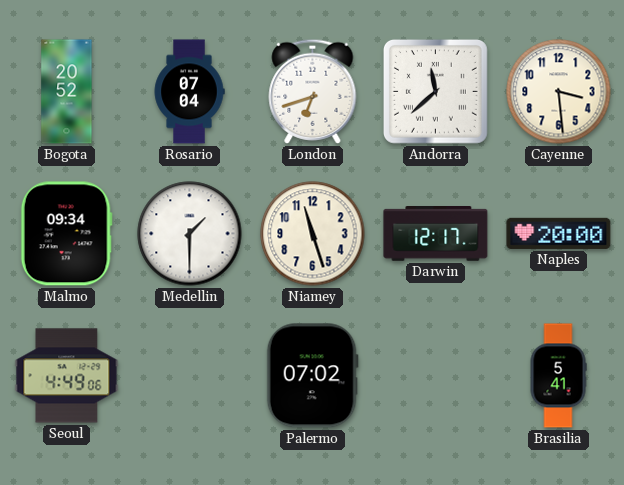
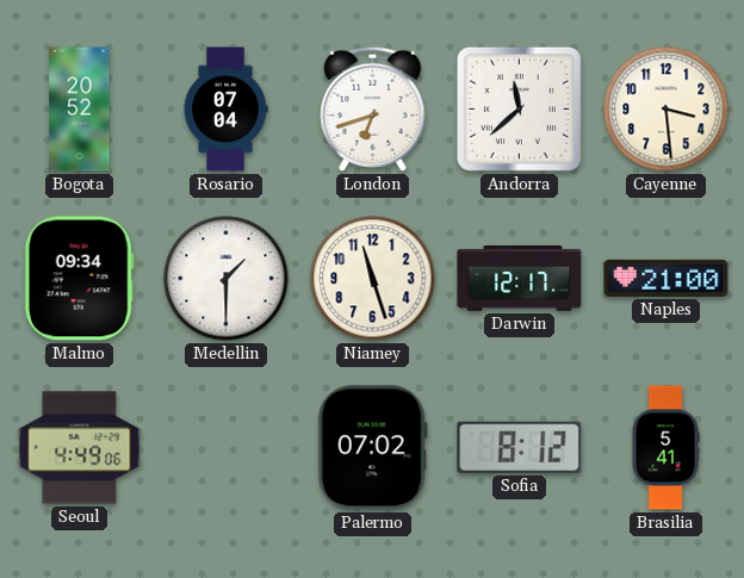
Naples: 20:00 -> 21:00
Sofia: none -> 8:12
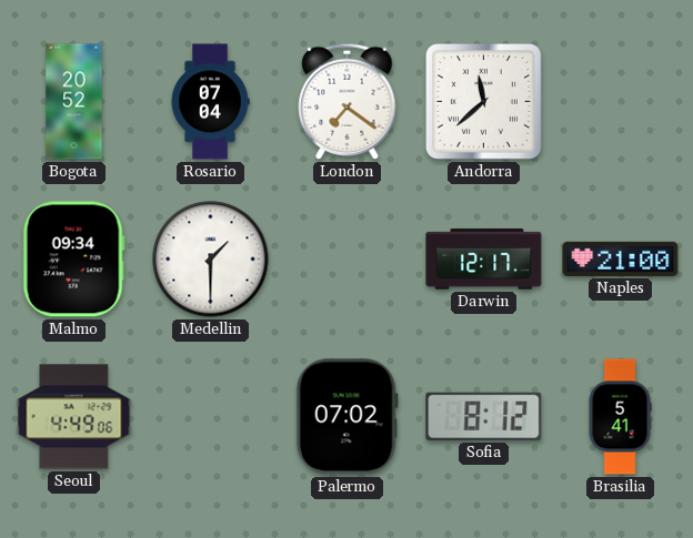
London: 6:42 -> 7:21
Cayenne: 3:29 -> none
Niamey: 11:27 -> none
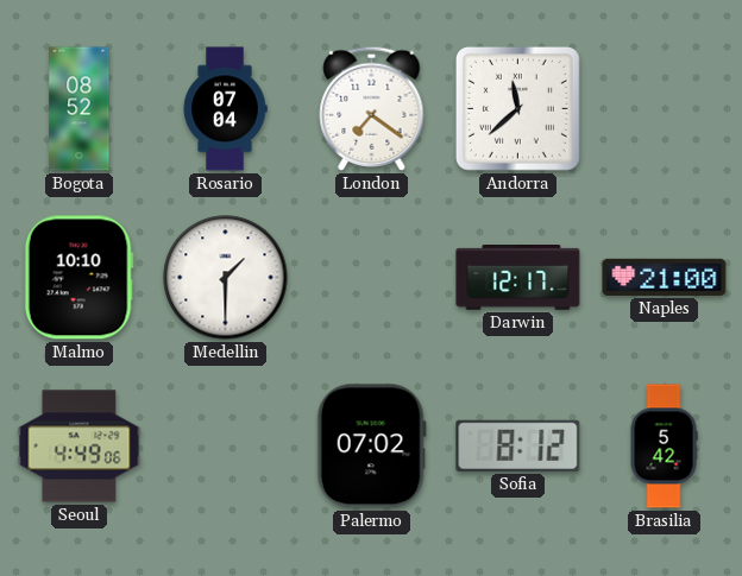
Bogota: 20:52 -> 08:52
Malmo: 09:34 -> 10:10
Brasilia: 5:41 -> 5:42
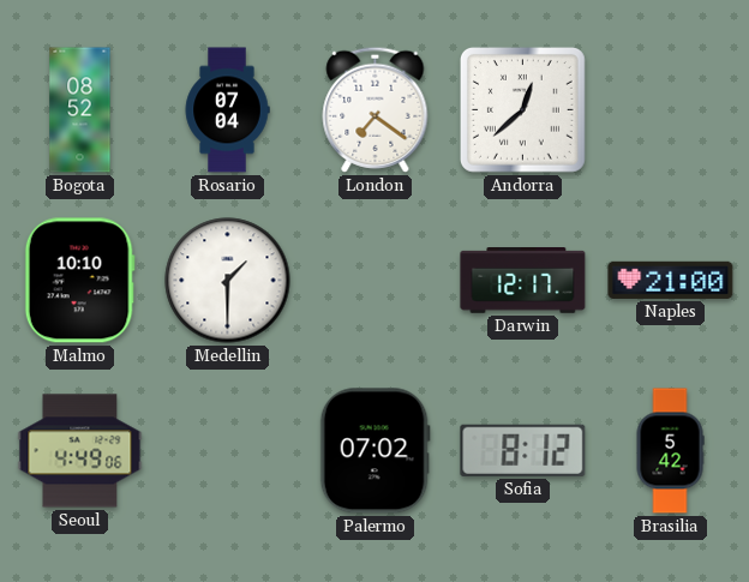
Andorra: 11:38 -> 12:38
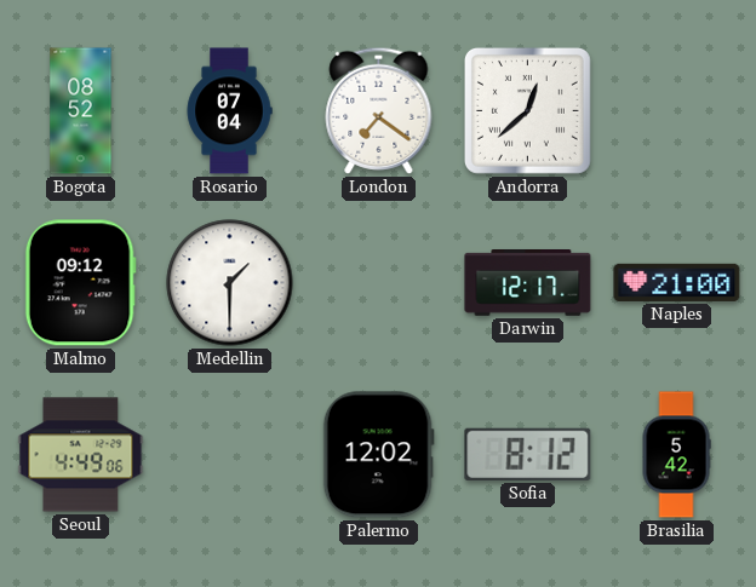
Malmo: 10:10 -> 09:12
Palermo: 07:02 -> 12:02
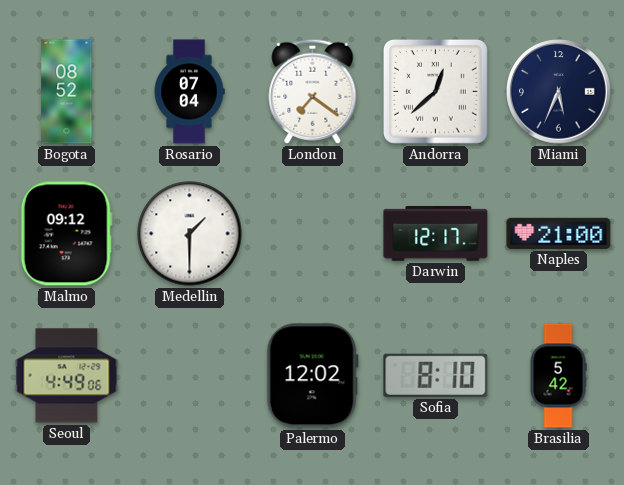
Miami: none -> 5:34
Sofia: 8:12 -> 8:10
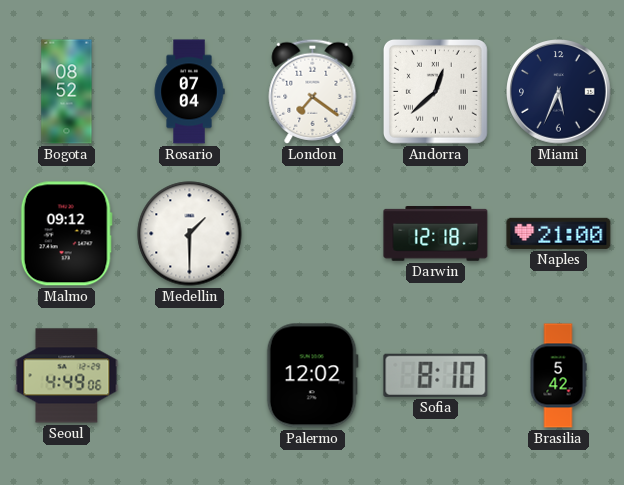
Darwin: 12:17 -> 12:18
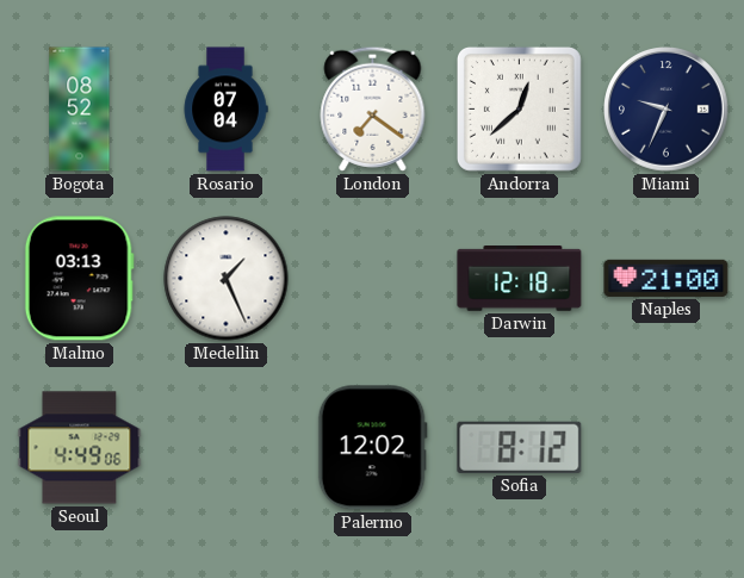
Miami: 5:34 -> 9:34
Malmo: 09:12 -> 03:13
Medellin: 1:30 -> 1:26
Sofia: 8:10 -> 8:12
Brasilia: 5:42 -> none
